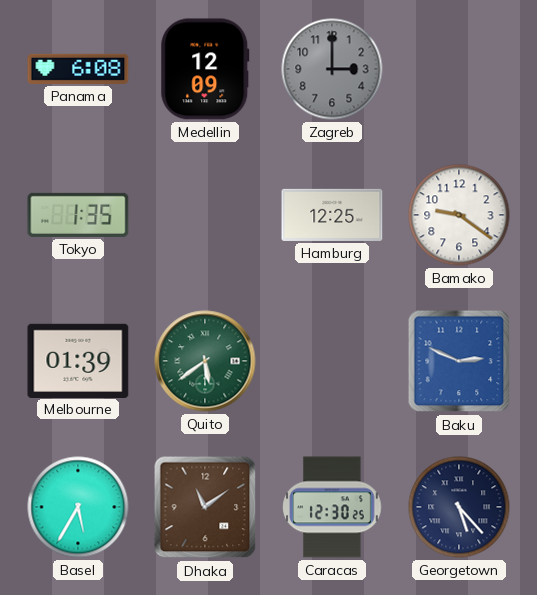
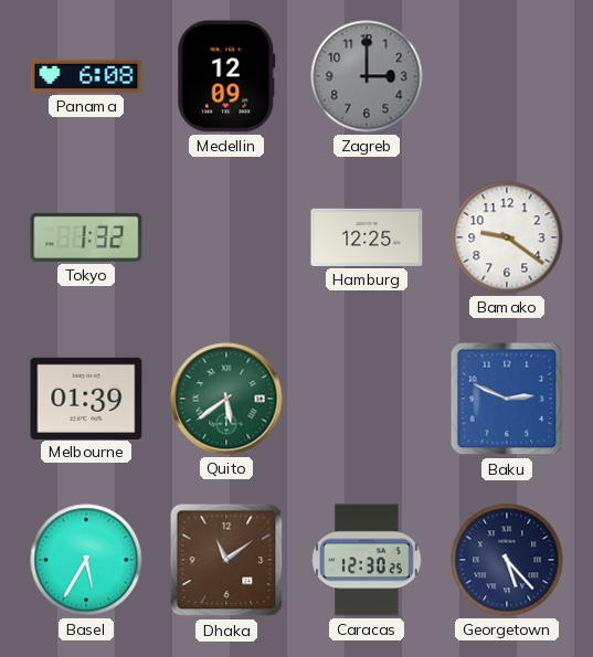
Tokyo: 1:35 -> 1:32
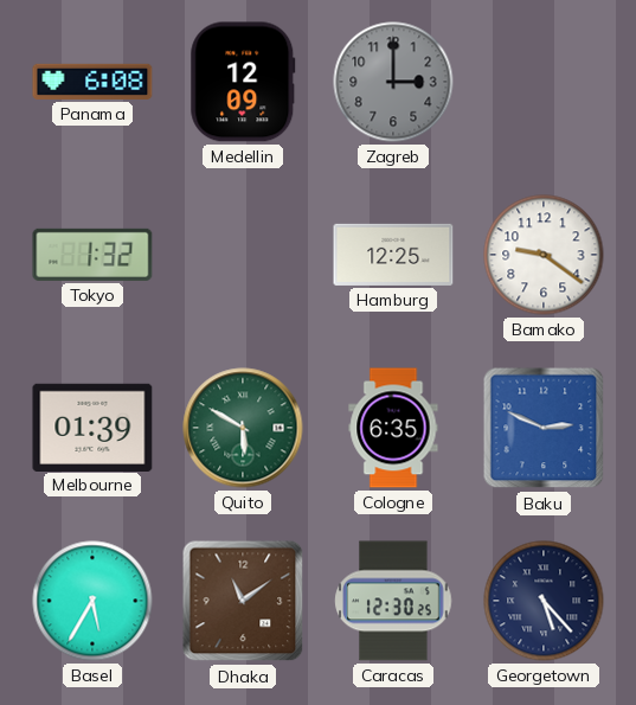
Quito: 5:39 -> 5:50
Cologne: none -> 6:35
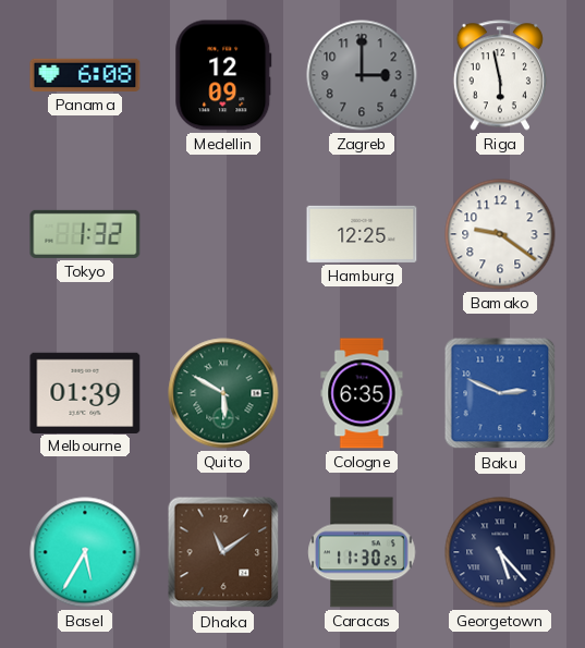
Riga: none -> 5:58
Caracas: 12:30 -> 11:30
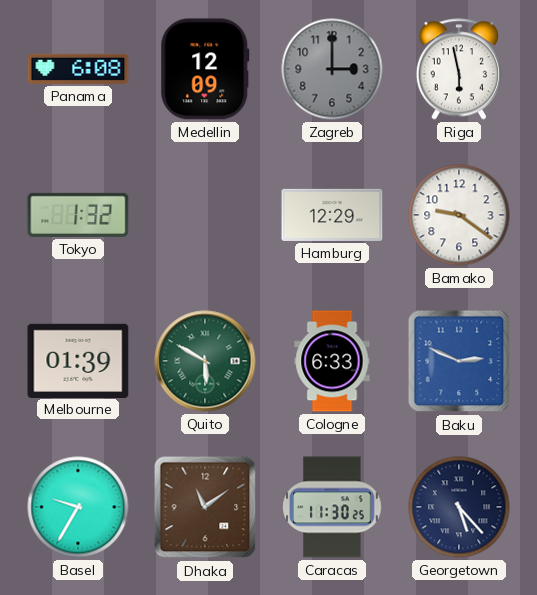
Hamburg: 12:25 -> 12:29
Cologne: 6:35 -> 6:33
Basel: 5:35 -> 9:35
